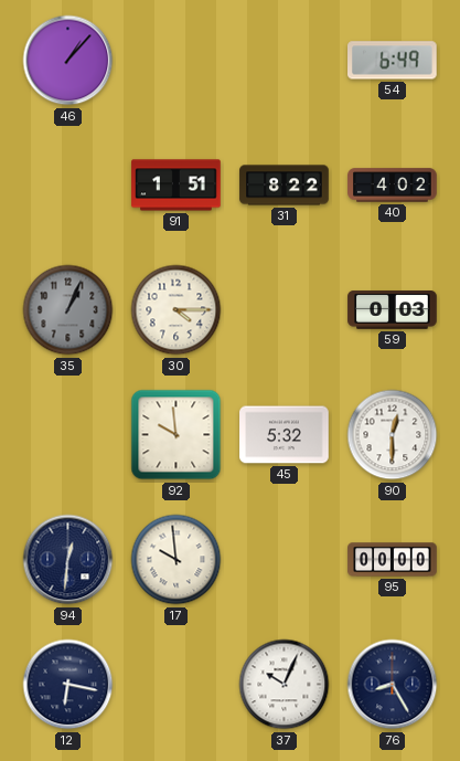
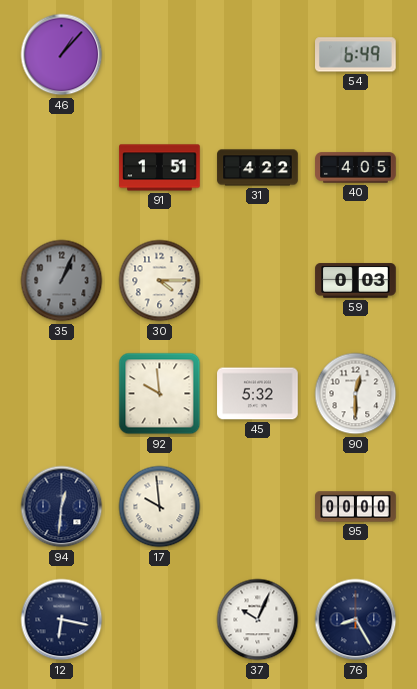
31: 8:22 -> 4:22
40: 4:02 -> 4:05
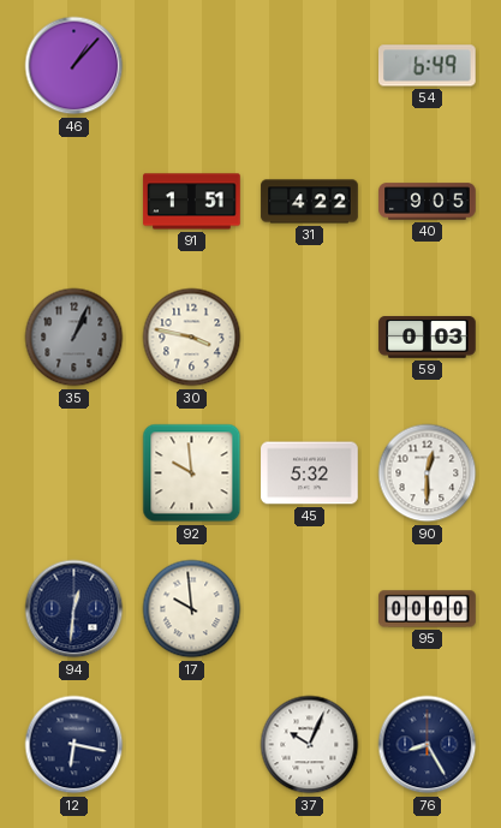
40: 4:05 -> 9:05
30: 4:15 -> 3:47
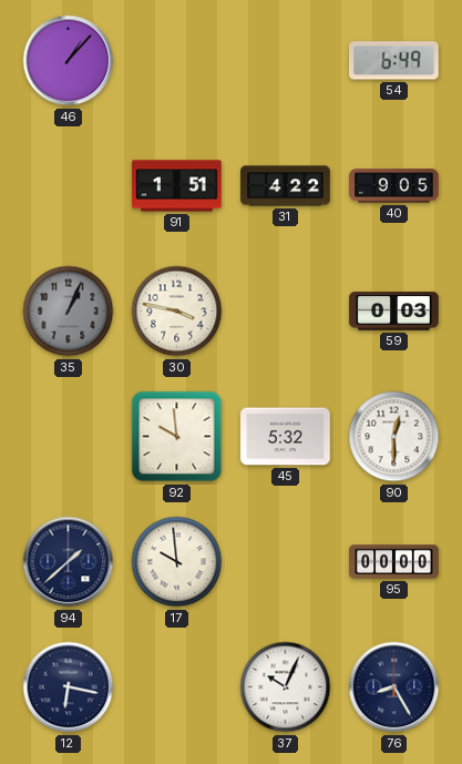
94: 12:31 -> 1:38
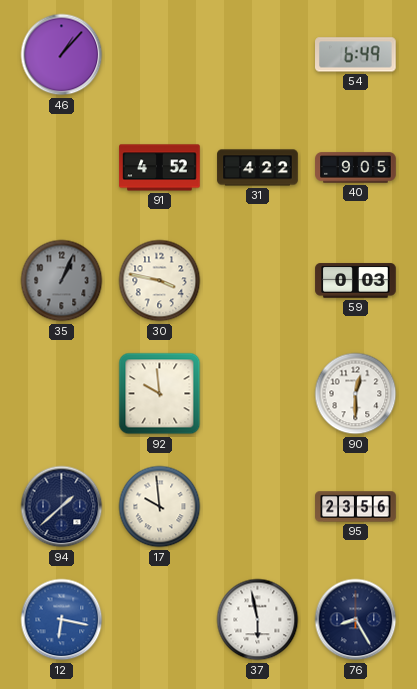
91: 1:51 -> 4:52
45: 5:32 -> none
95: 00:00 -> 23:56
12 dial: navy -> blue
37: 10:04 -> 5:58
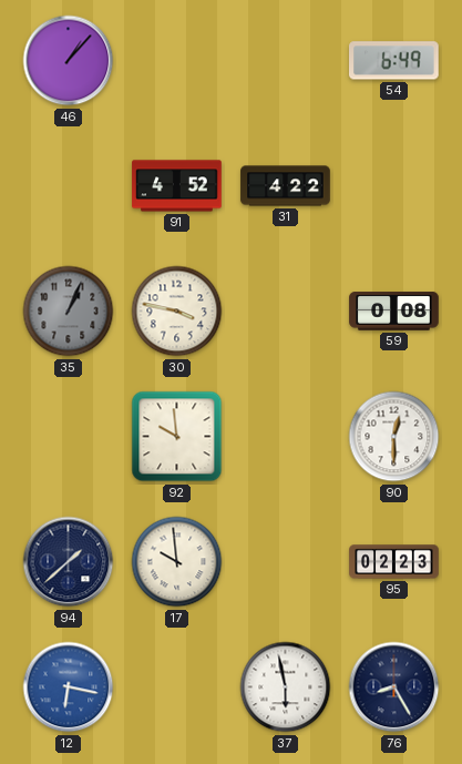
40: 9:05 -> none
59: 0:03 -> 0:08
95: 23:56 -> 02:23
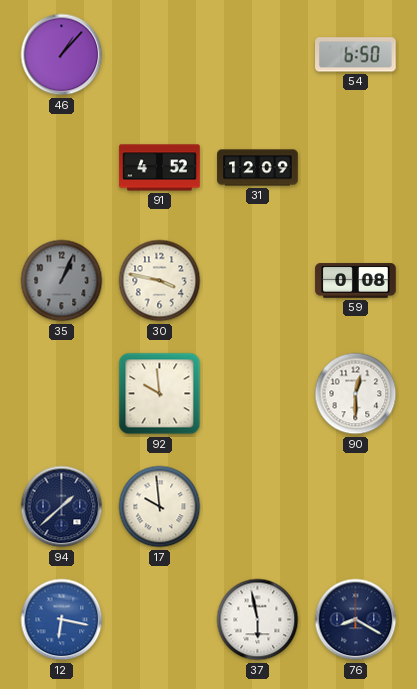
54: 6:49 -> 6:50
31: 4:22 -> 12:09
95: 02:23 -> none
76: 8:25 -> 8:20
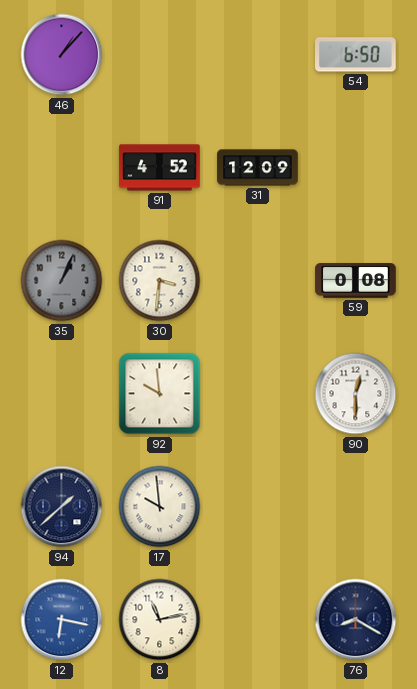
30: 3:47 -> 3:31
8: none -> 11:13
37: 5:58 -> none
